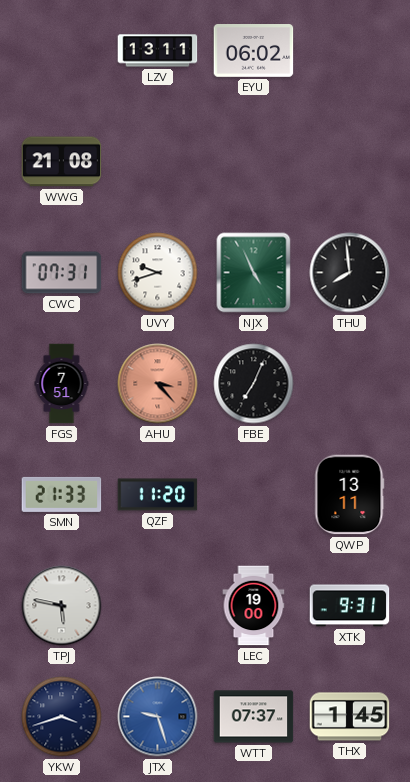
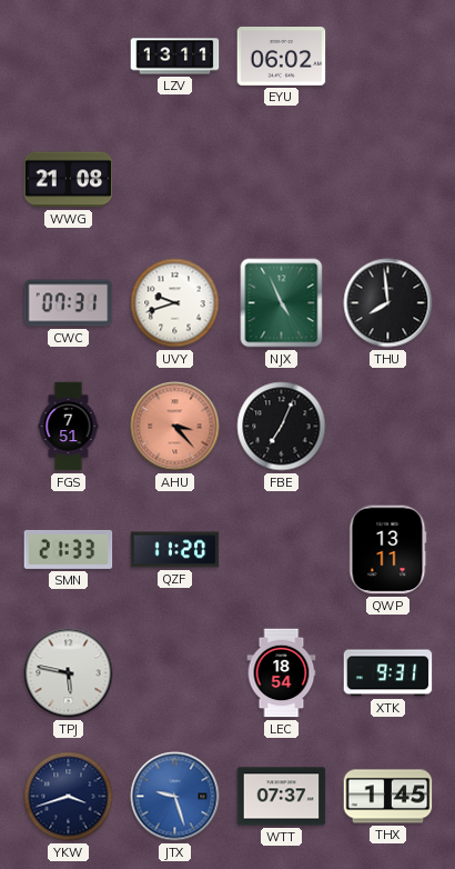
LEC: 19:00 -> 18:54
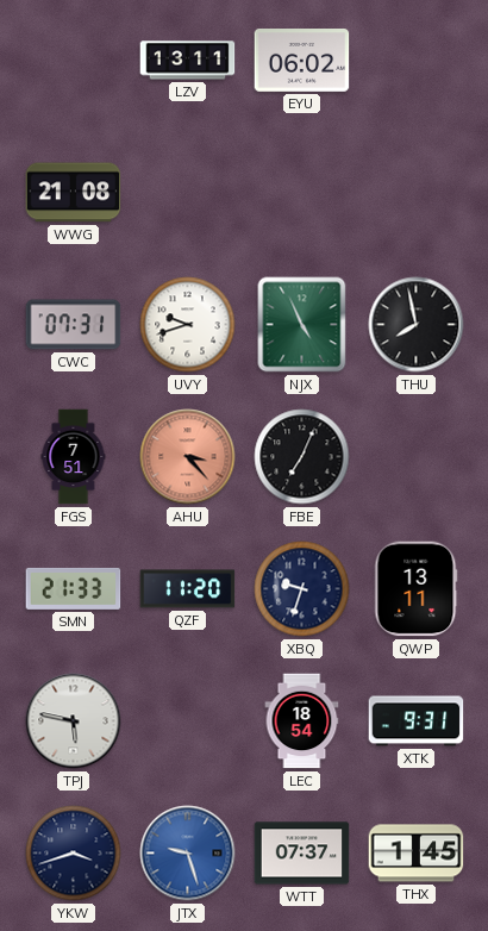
THU: 7:59 -> 7:58
XBQ: none -> 9:33
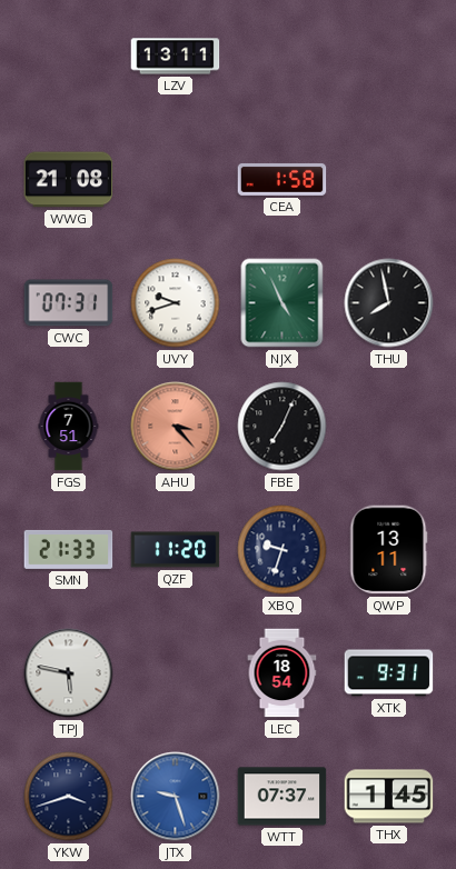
EYU: 06:02 -> none
CEA: none -> 1:58
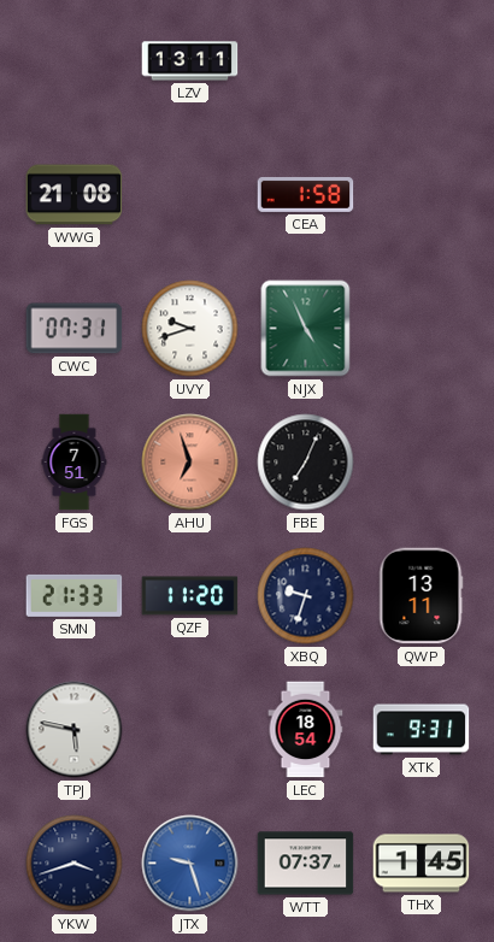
THU: 7:58 -> none
AHU: 3:23 -> 6:57
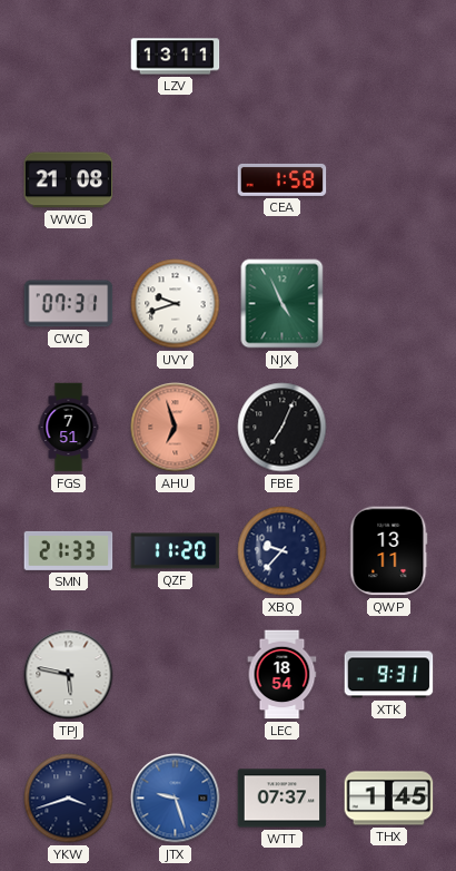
XBQ: 9:33 -> 9:37
